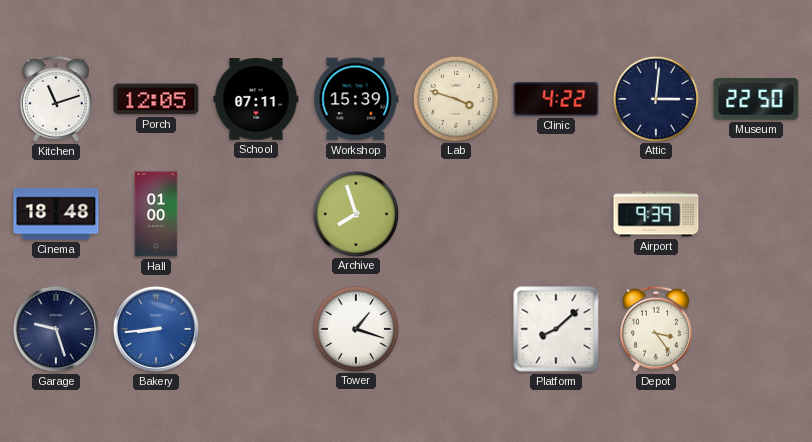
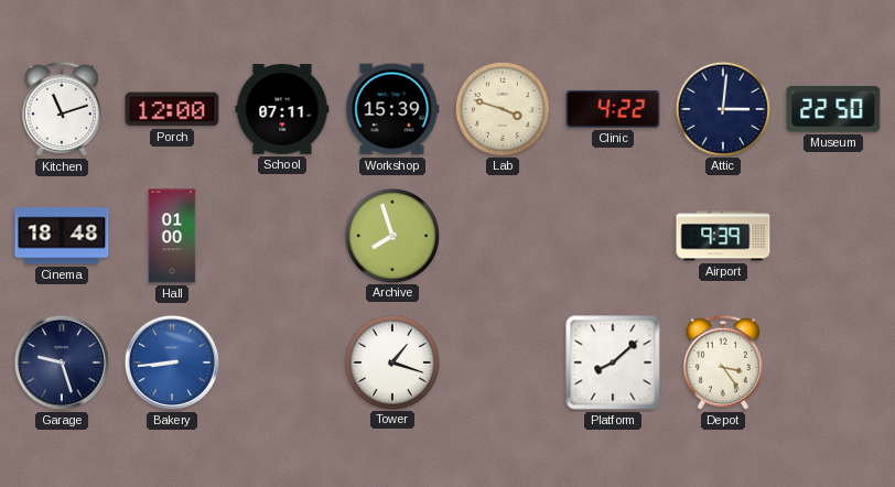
Porch: 12:05 -> 12:00
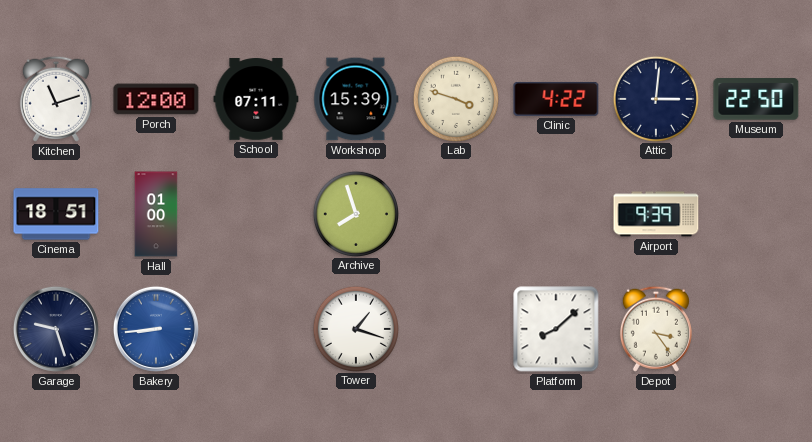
Cinema: 18:48 -> 18:51
